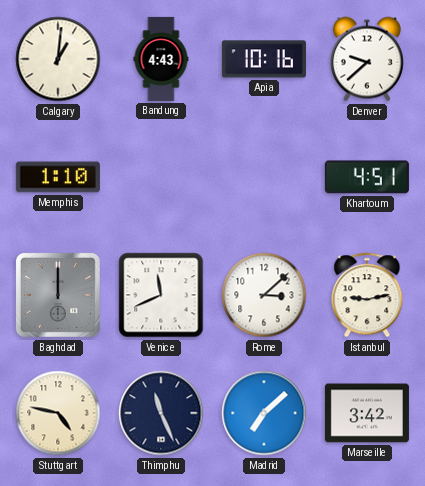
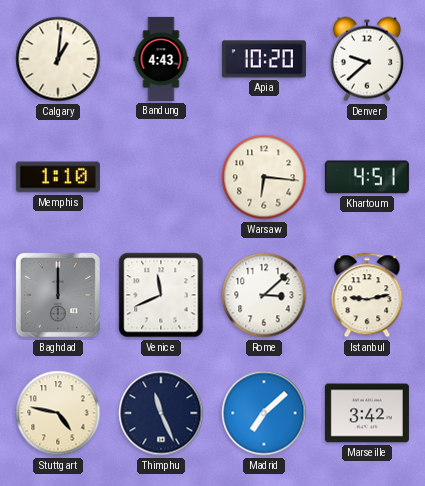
Apia: 10:16 -> 10:20
Warsaw: none -> 6:16
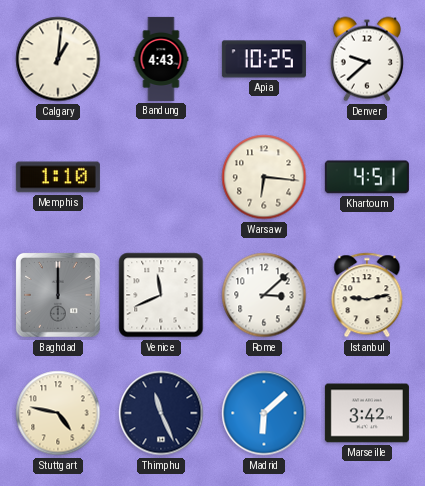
Apia: 10:20 -> 10:25
Madrid: 7:08 -> 6:08
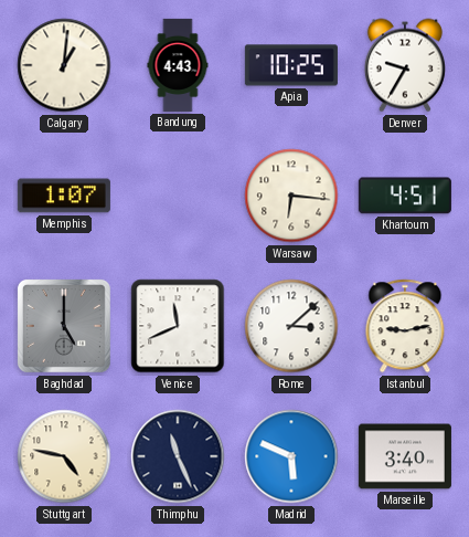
Denver: 9:38 -> 9:35
Memphis: 1:10 -> 1:07
Baghdad: 12:00 -> 5:00
Madrid: 6:08 -> 5:49
Marseille: 3:42 -> 3:40
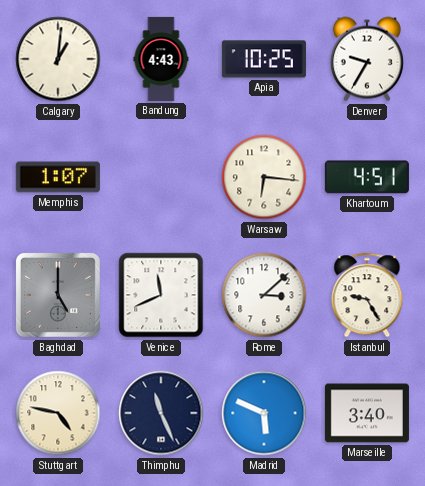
Istanbul: 9:13 -> 9:25
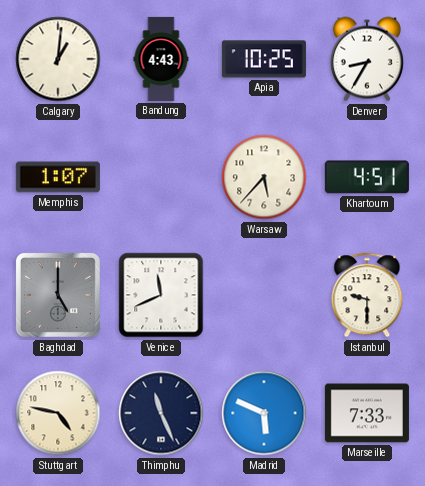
Denver: 9:35 -> 8:35
Warsaw: 6:16 -> 5:37
Rome: 3:08 -> none
Istanbul: 9:25 -> 9:30
Marseille: 3:40 -> 7:33
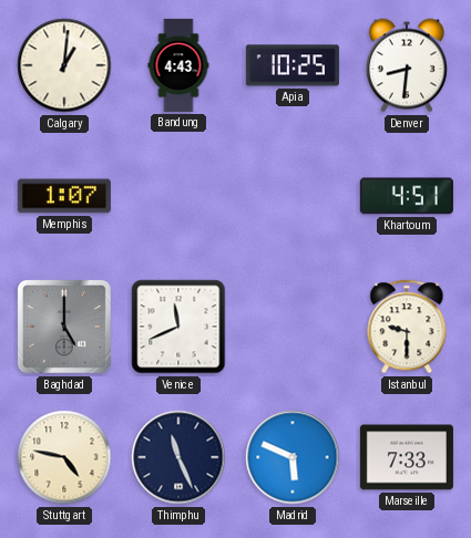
Denver: 8:35 -> 8:31
Warsaw: 5:37 -> none
